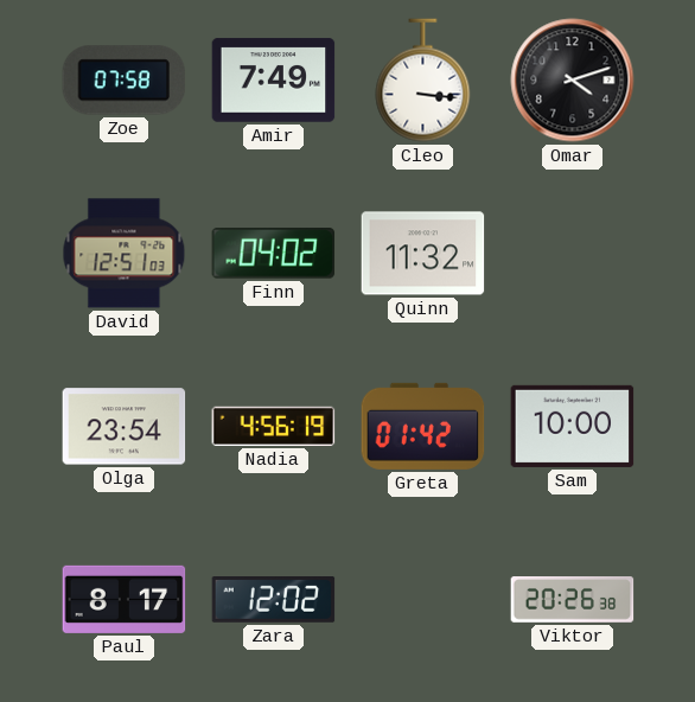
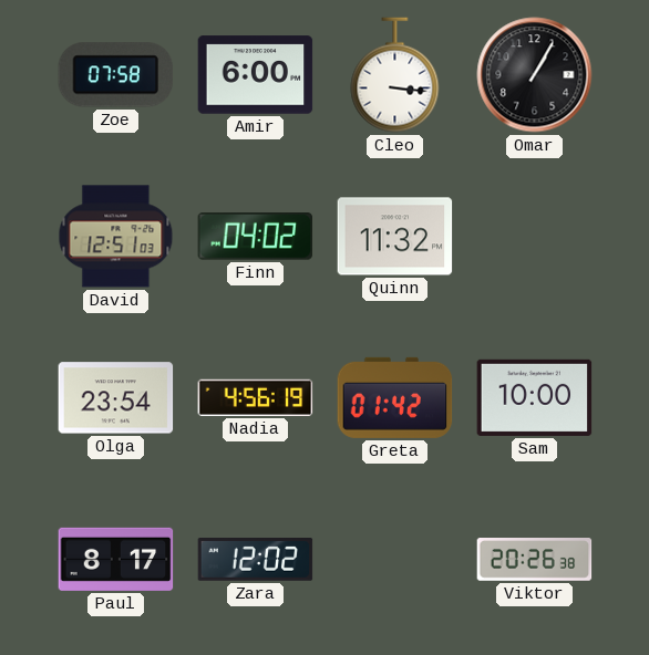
Amir: 7:49 -> 6:00
Omar: 4:12 -> 1:05
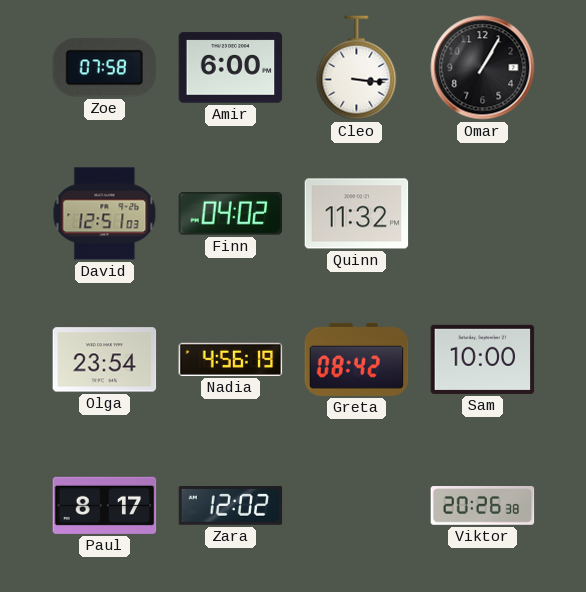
Greta: 01:42 -> 08:42
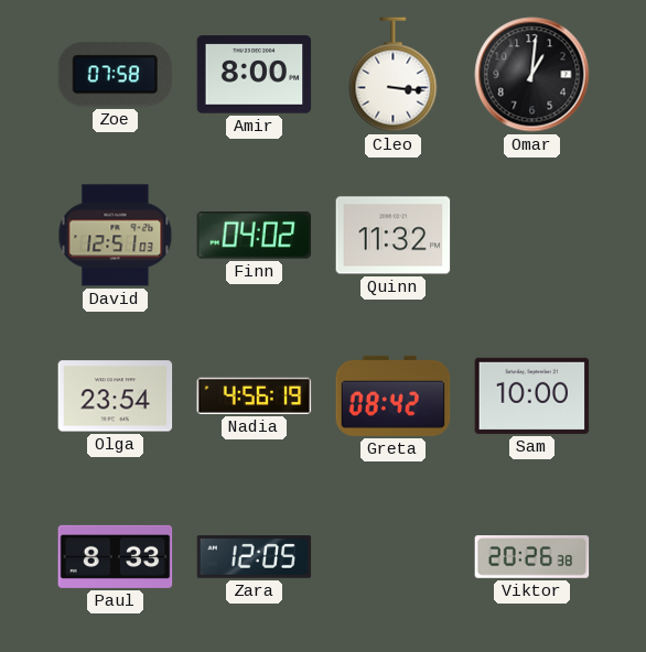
Amir: 6:00 -> 8:00
Omar: 1:05 -> 1:01
Paul: 8:17 -> 8:33
Zara: 12:02 -> 12:05
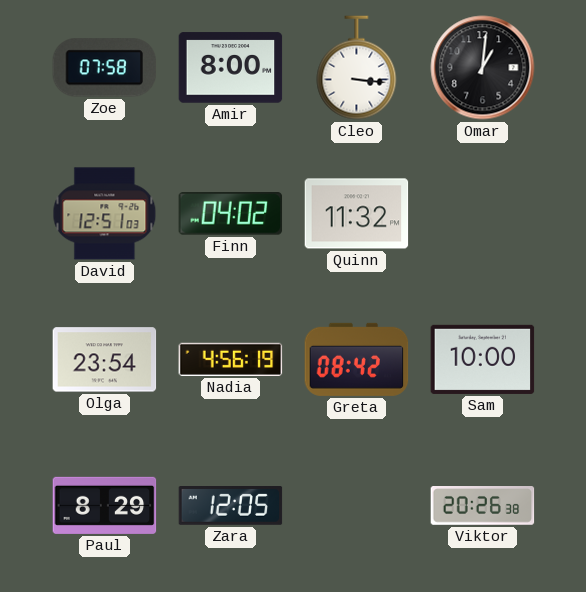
Paul: 8:33 -> 8:29
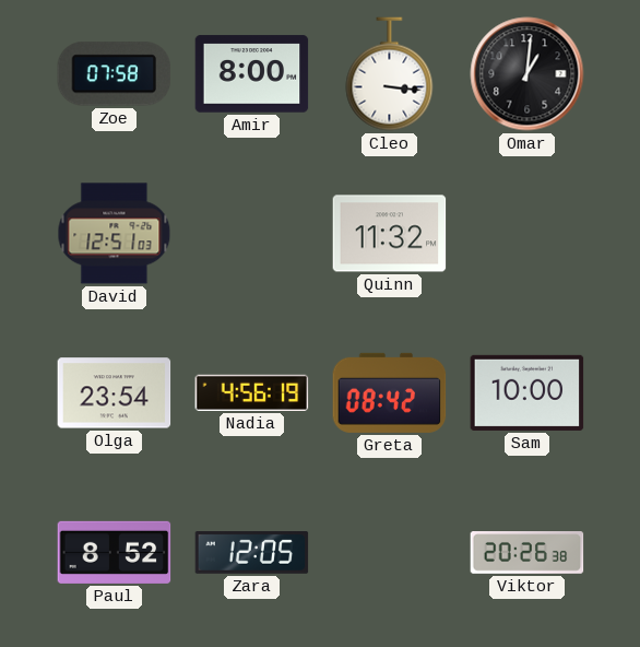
Finn: 04:02 -> none
Paul: 8:29 -> 8:52
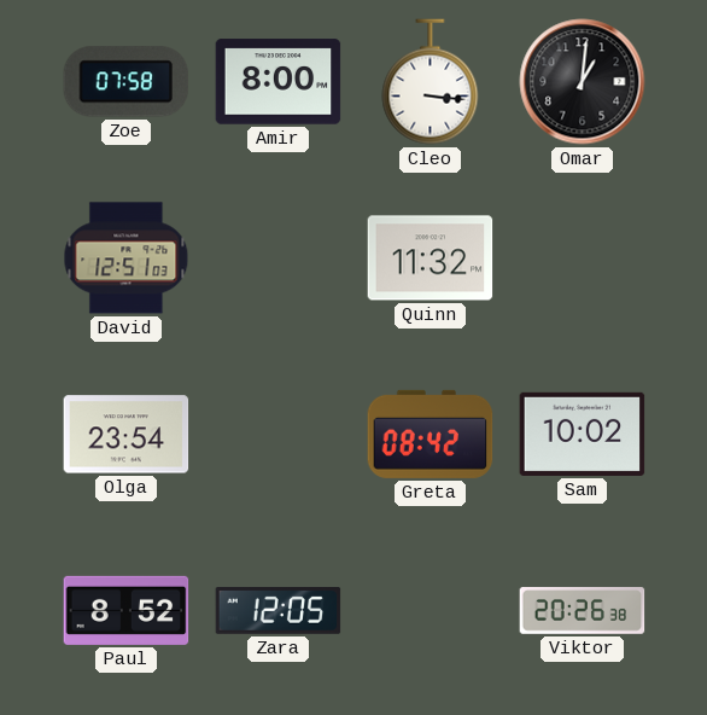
Nadia: 4:56 -> none
Sam: 10:00 -> 10:02
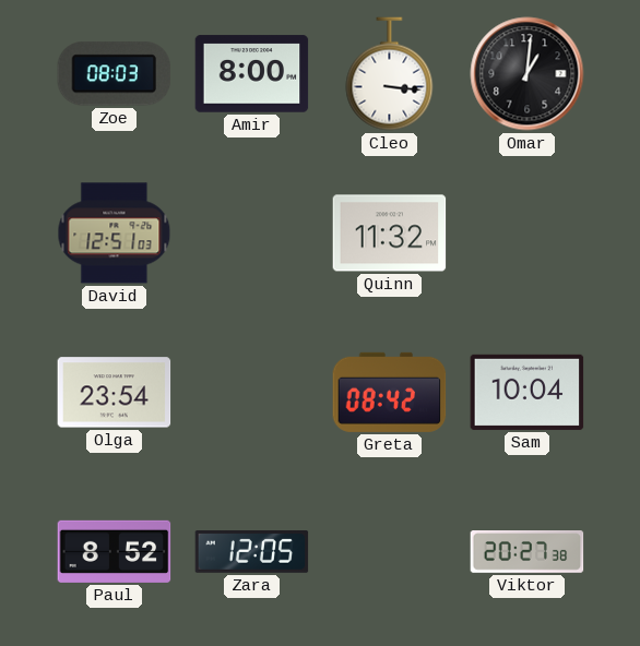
Zoe: 07:58 -> 08:03
Sam: 10:02 -> 10:04
Viktor: 20:26 -> 20:27
